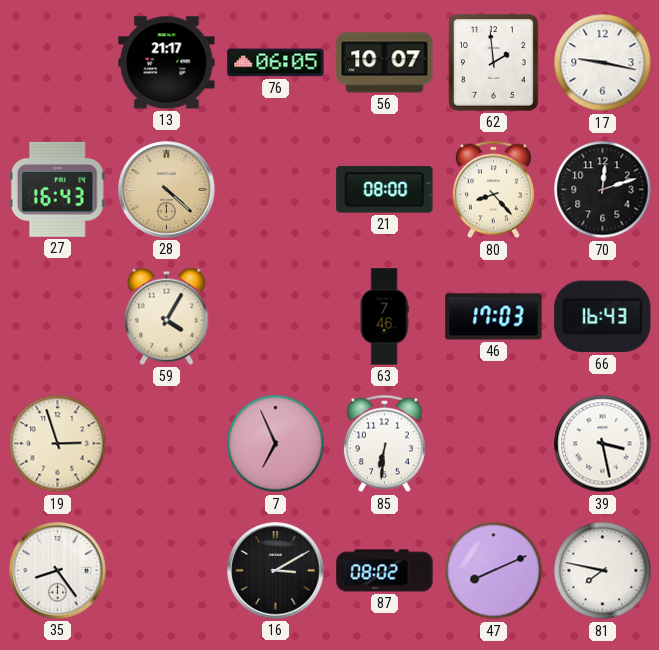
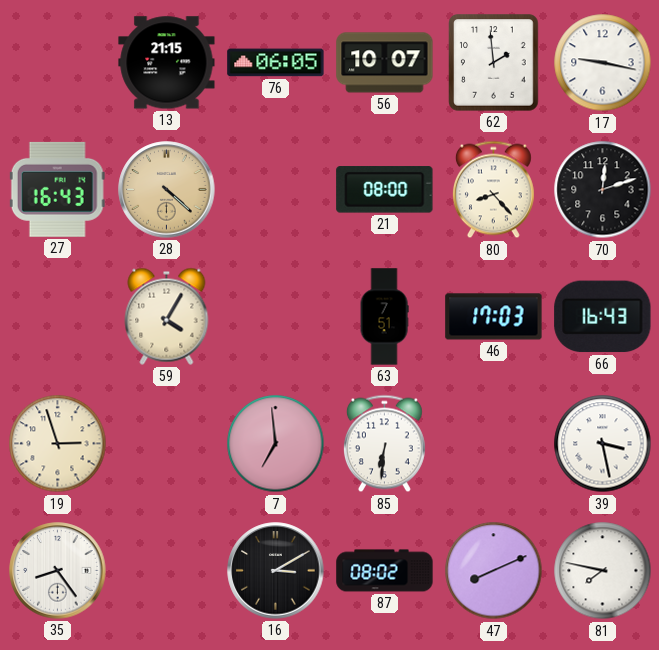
13: 21:17 -> 21:15
63: 7:46 -> 7:51
7: 6:56 -> 6:59
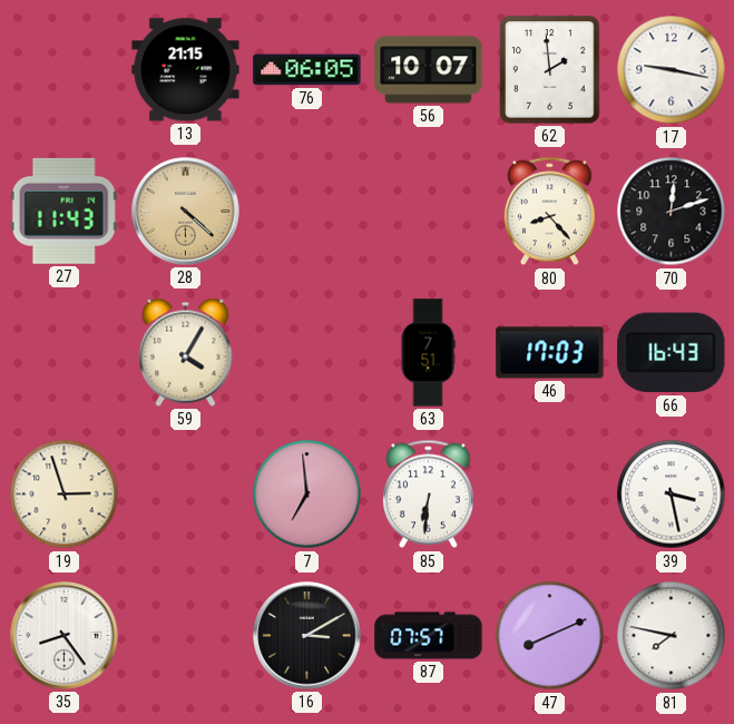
27: 16:43 -> 11:43
21: 08:00 -> none
87: 08:02 -> 07:57
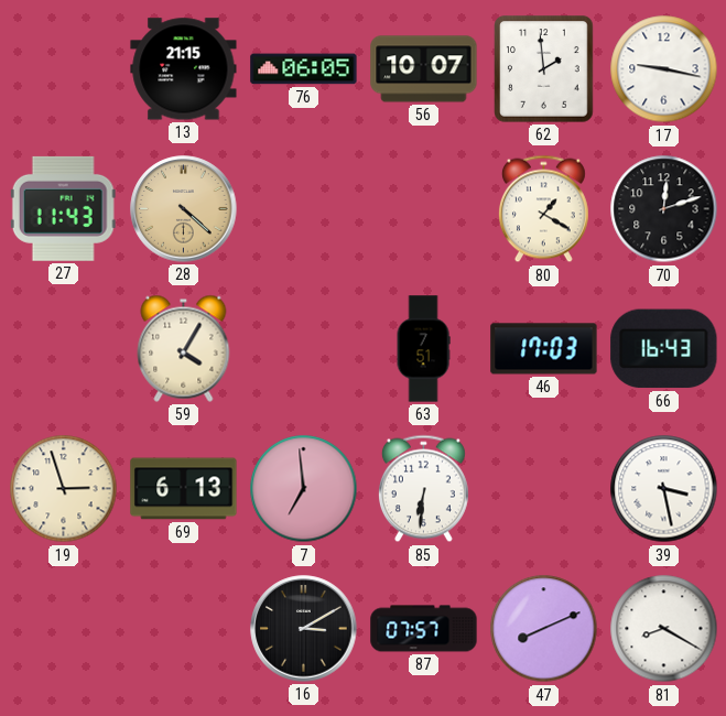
80: 8:23 -> 1:20
69: none -> 6:13
35: 8:24 -> none
81: 7:47 -> 8:20
